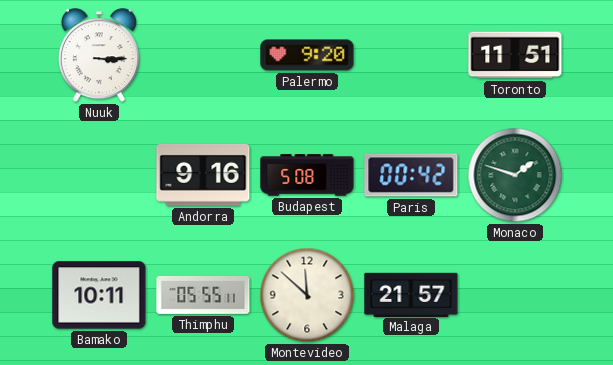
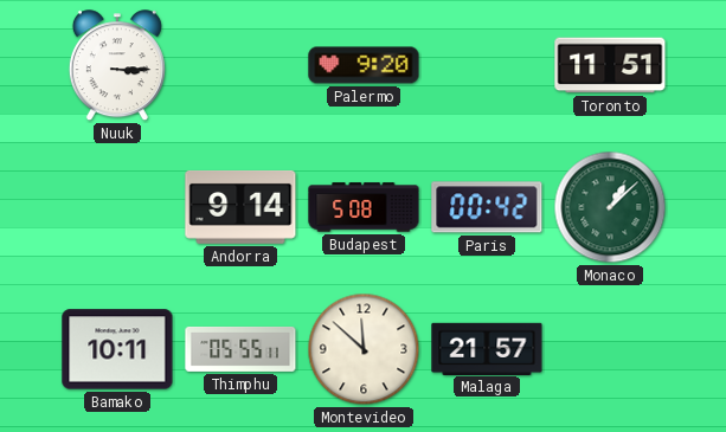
Andorra: 9:16 -> 9:14
Monaco: 1:48 -> 1:08
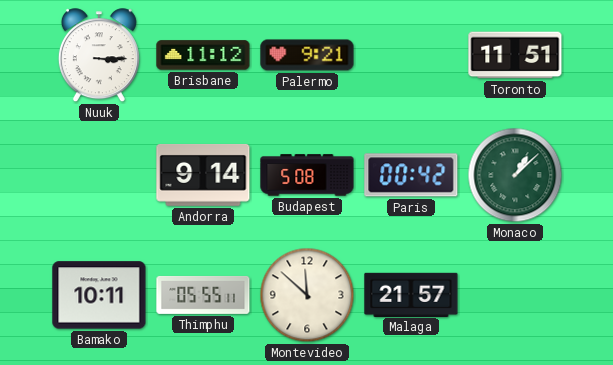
Brisbane: none -> 11:12
Palermo: 9:20 -> 9:21
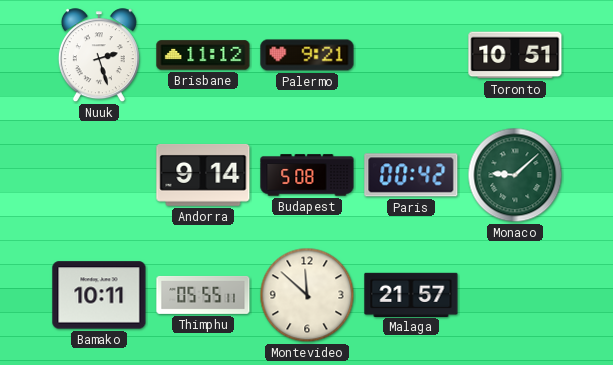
Nuuk: 3:15 -> 2:27
Toronto: 11:51 -> 10:51
Monaco: 1:08 -> 9:08
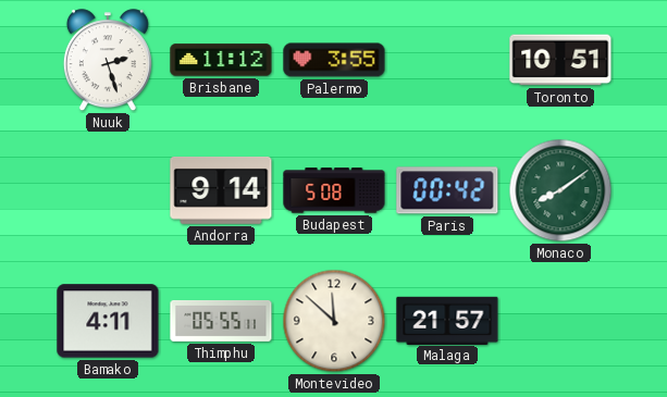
Palermo: 9:21 -> 3:55
Monaco: 9:08 -> 8:09
Bamako: 10:11 -> 4:11
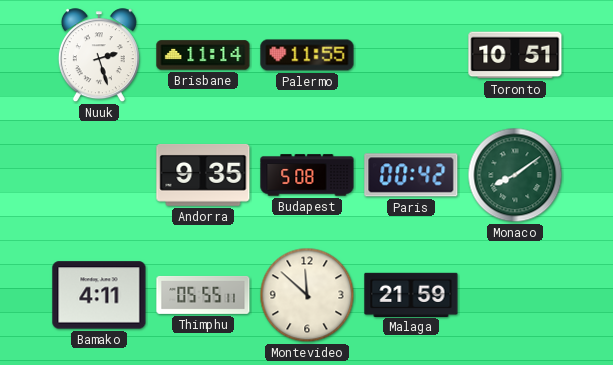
Brisbane: 11:12 -> 11:14
Palermo: 3:55 -> 11:55
Andorra: 9:14 -> 9:35
Malaga: 21:57 -> 21:59
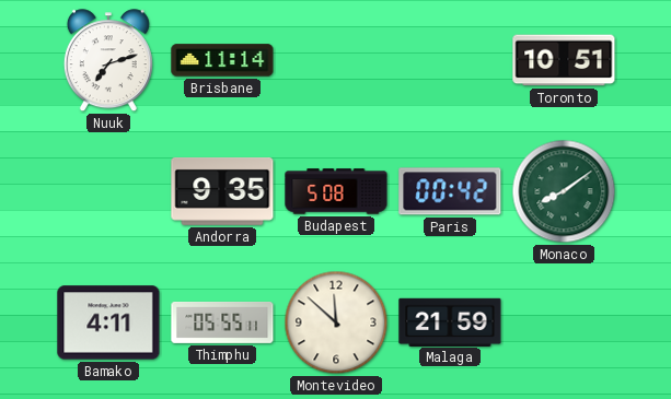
Nuuk: 2:27 -> 7:12
Palermo: 11:55 -> none
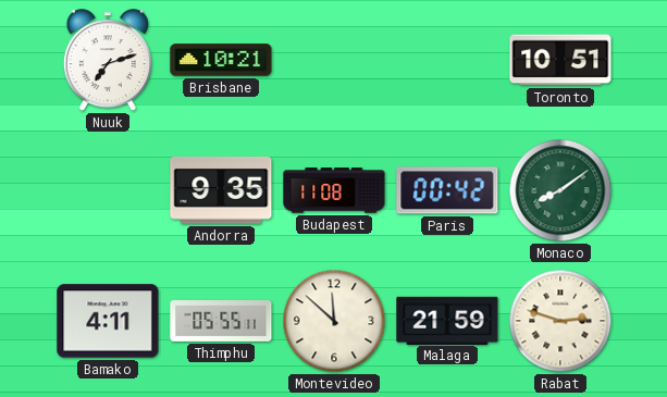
Brisbane: 11:14 -> 10:21
Budapest: 5:08 -> 11:08
Rabat: none -> 2:48
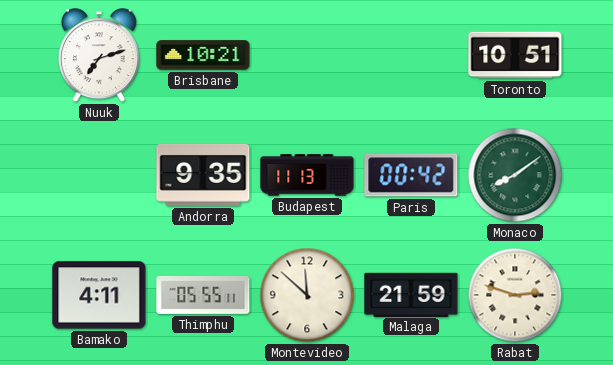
Budapest: 11:08 -> 11:13
